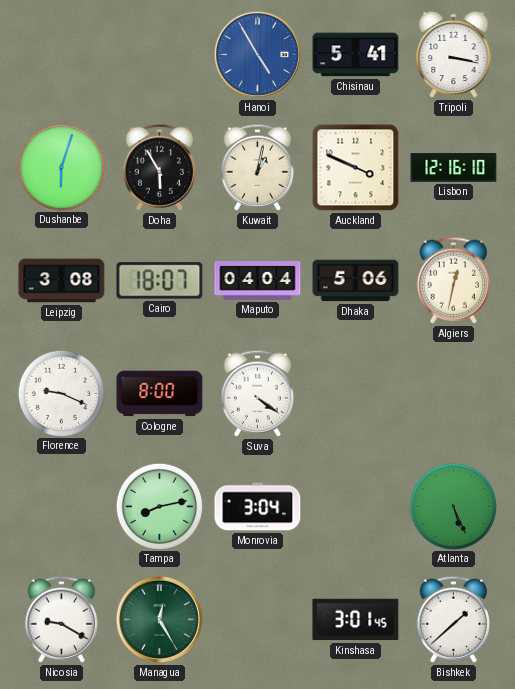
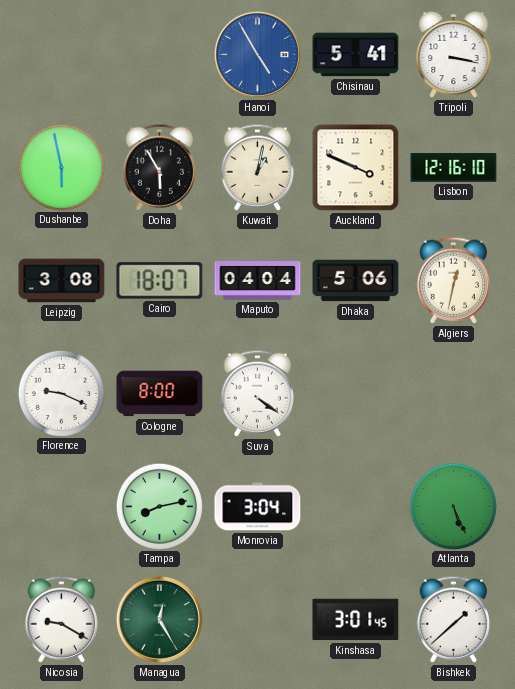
Dushanbe: 6:03 -> 5:58
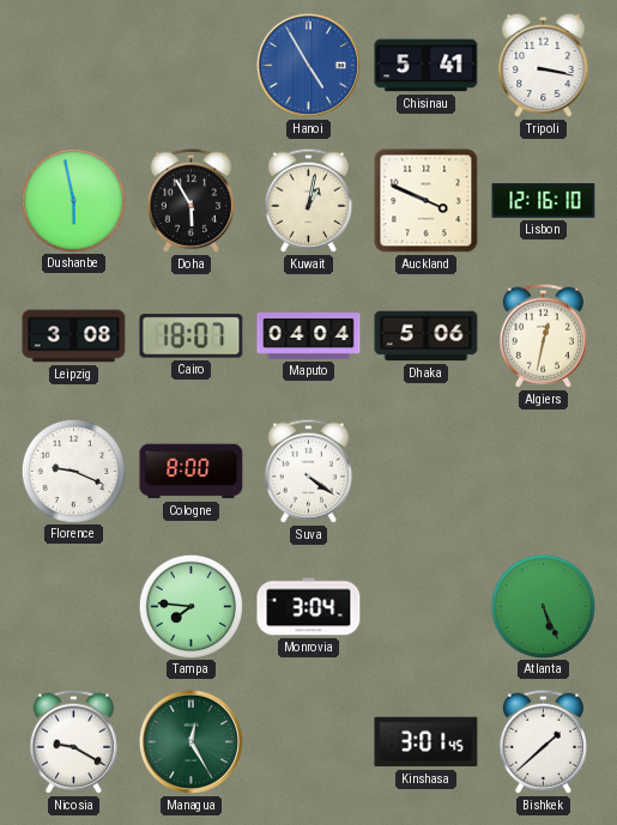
Tampa: 8:13 -> 7:46
